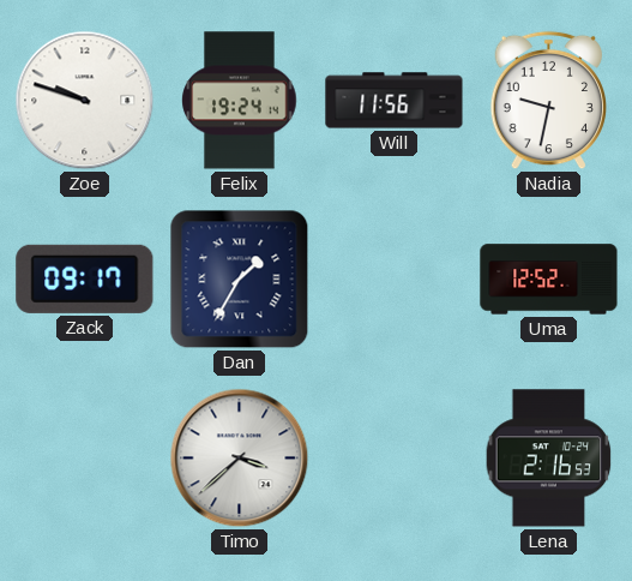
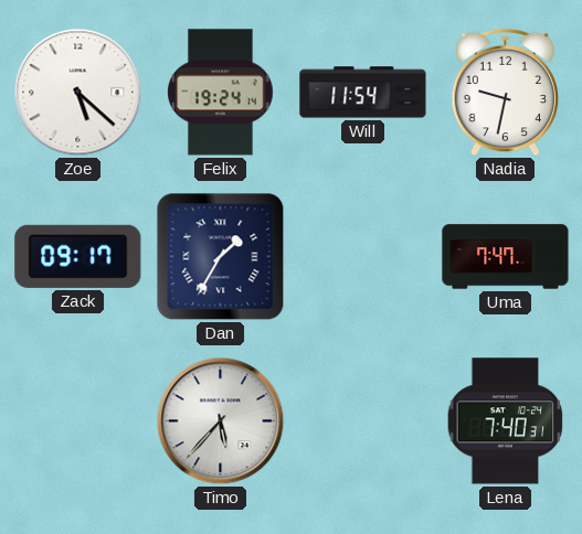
Zoe: 9:48 -> 5:22
Will: 11:56 -> 11:54
Uma: 12:52 -> 7:47
Timo: 3:38 -> 5:37
Lena: 2:16 -> 7:40
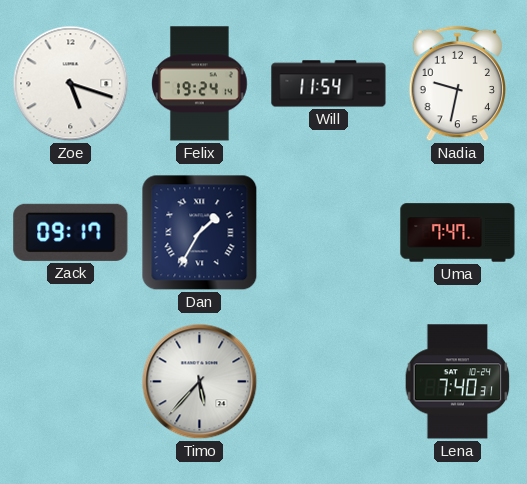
Zoe: 5:22 -> 5:18
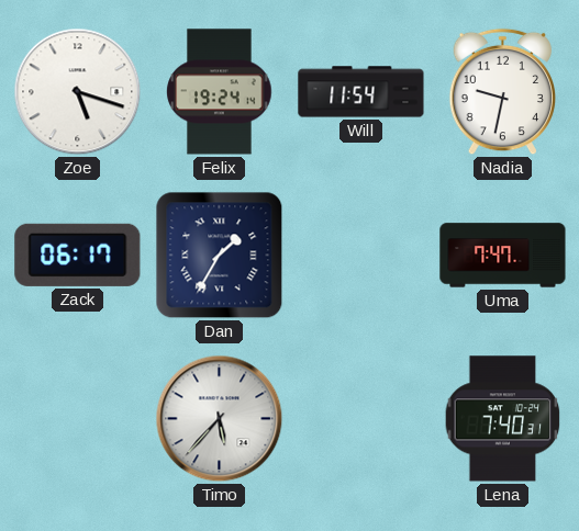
Zack: 09:17 -> 06:17
